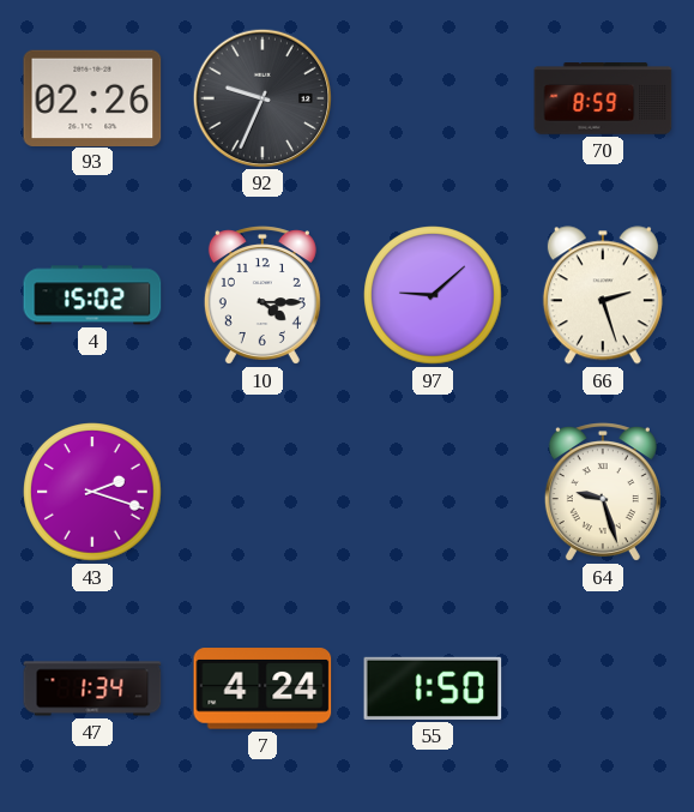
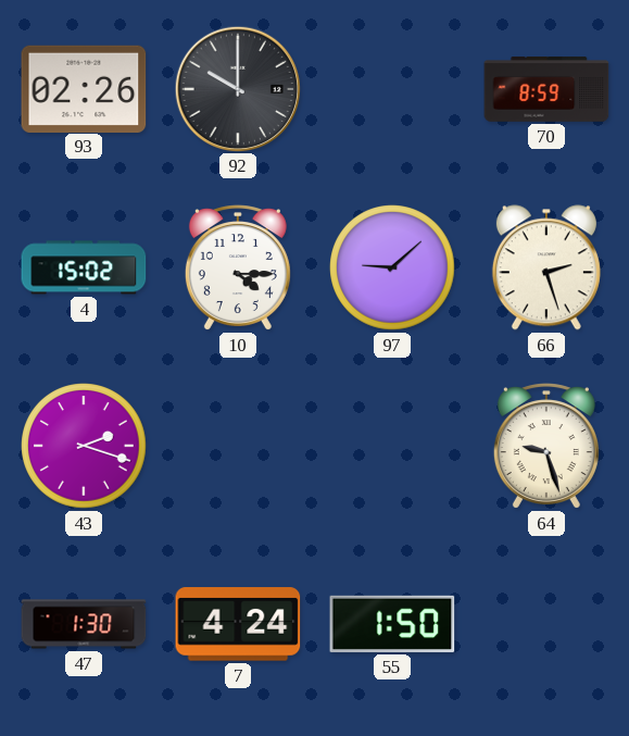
92: 9:34 -> 10:00
47: 1:34 -> 1:30
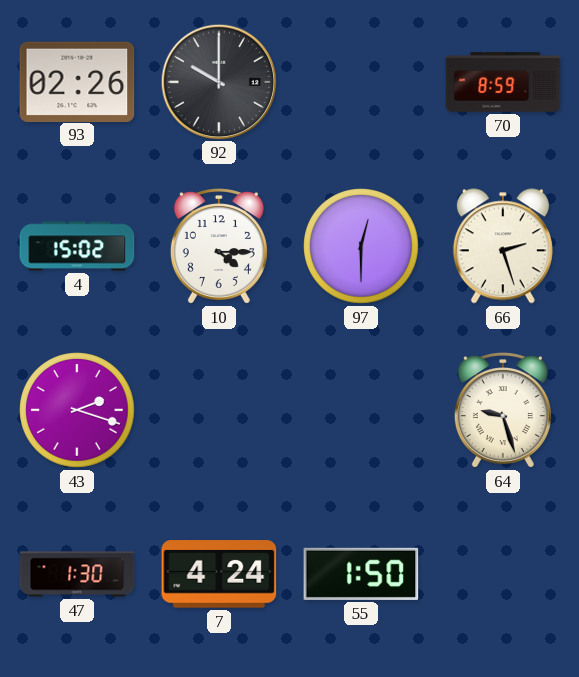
97: 9:08 -> 12:30
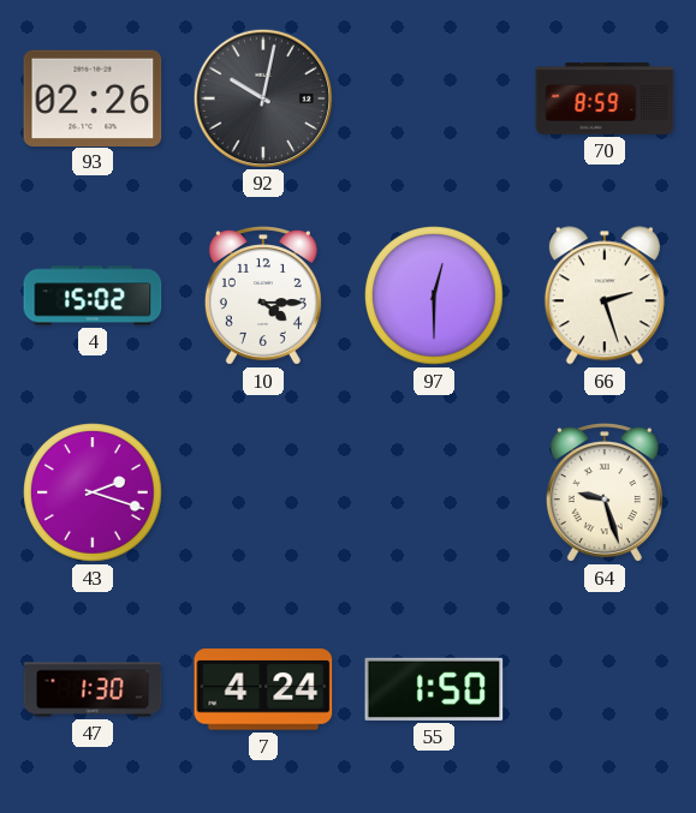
92: 10:00 -> 10:02
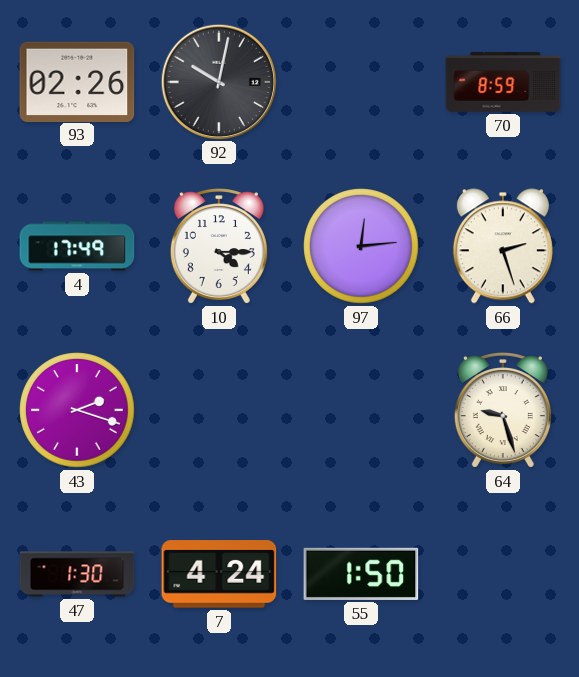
4: 15:02 -> 17:49
97: 12:30 -> 12:14
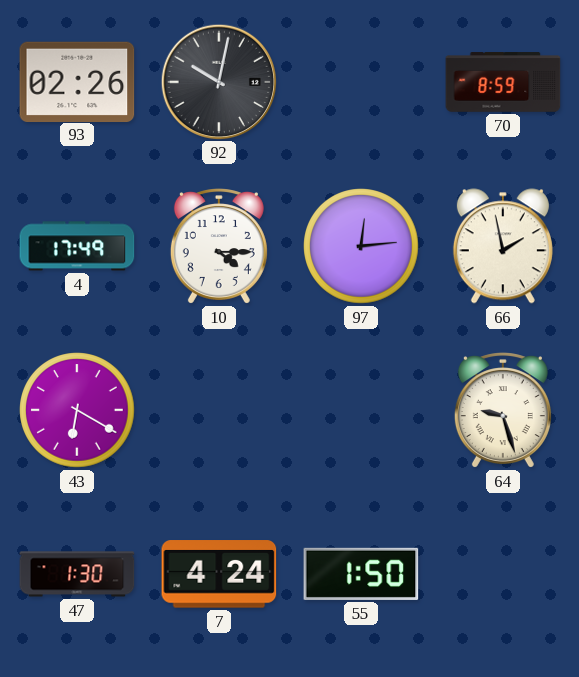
66: 2:27 -> 1:58
43: 2:18 -> 6:20
